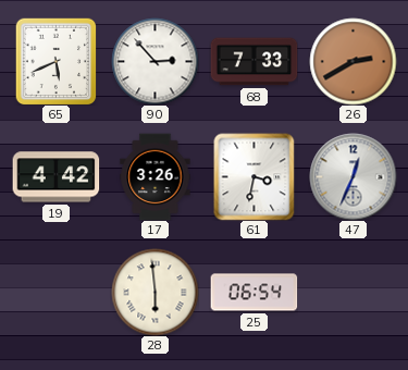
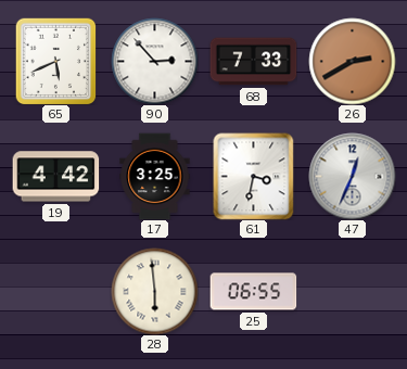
17: 3:26 -> 3:25
25: 06:54 -> 06:55
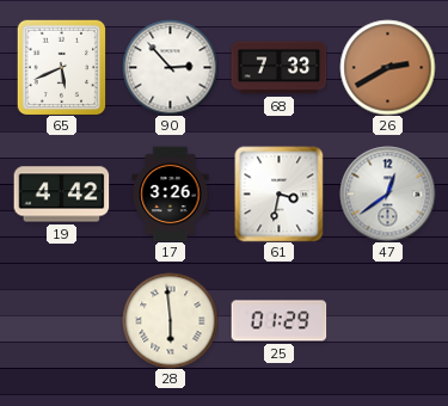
17: 3:25 -> 3:26
47: 12:34 -> 12:39
25: 06:55 -> 01:29
